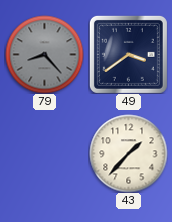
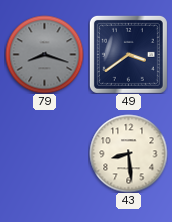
79: 8:23 -> 8:18
43: 1:37 -> 8:29
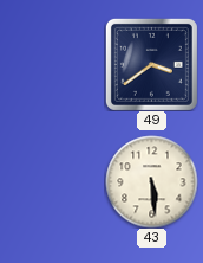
79: 8:18 -> none
43: 8:29 -> 5:29
